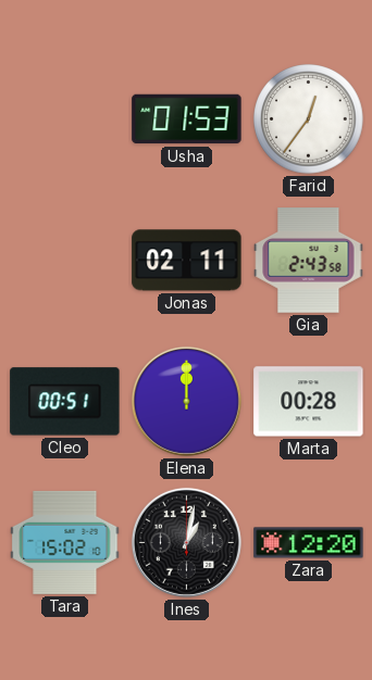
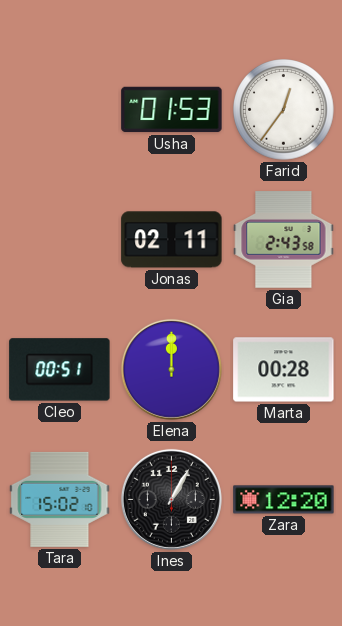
Ines: 1:02 -> 1:05
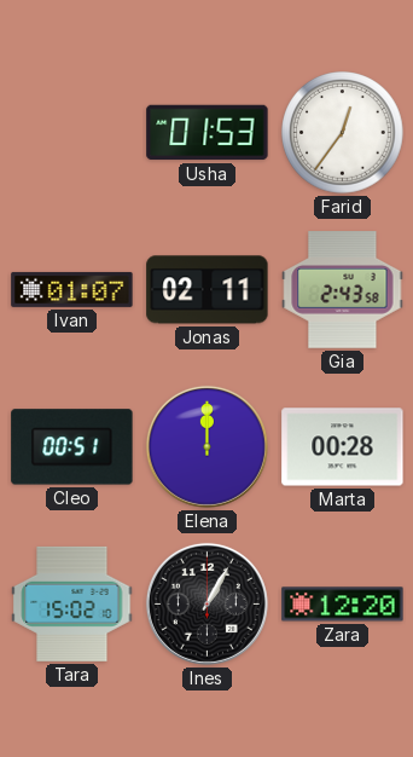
Ivan: none -> 01:07
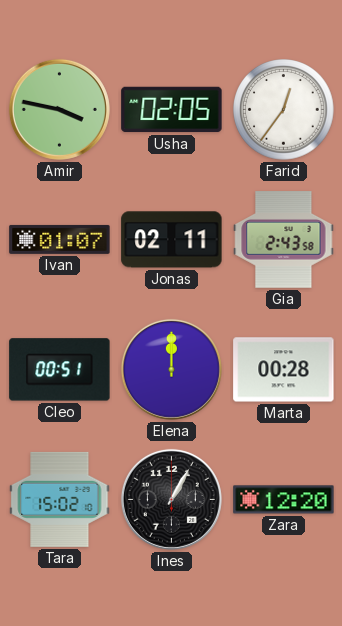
Amir: none -> 3:47
Usha: 01:53 -> 02:05
